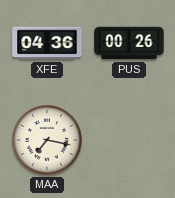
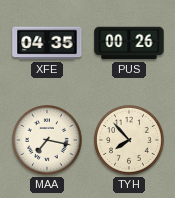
XFE: 04:36 -> 04:35
TYH: none -> 7:53
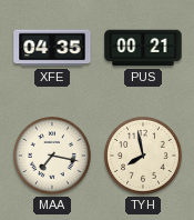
PUS: 00:26 -> 00:21
TYH: 7:53 -> 7:58
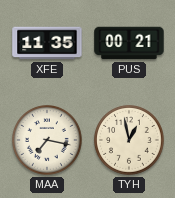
XFE: 04:35 -> 11:35
TYH: 7:58 -> 12:58
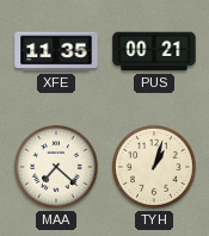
MAA: 7:17 -> 7:22
TYH: 12:58 -> 1:03
